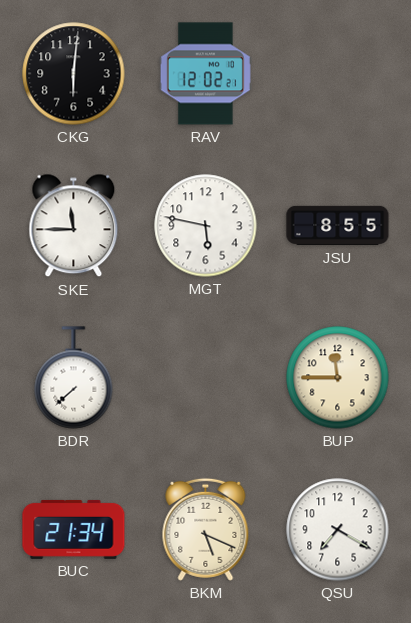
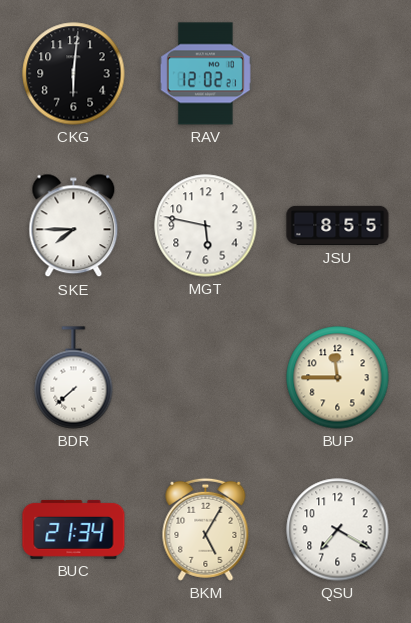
SKE: 11:45 -> 7:45
BKM: 5:19 -> 5:05
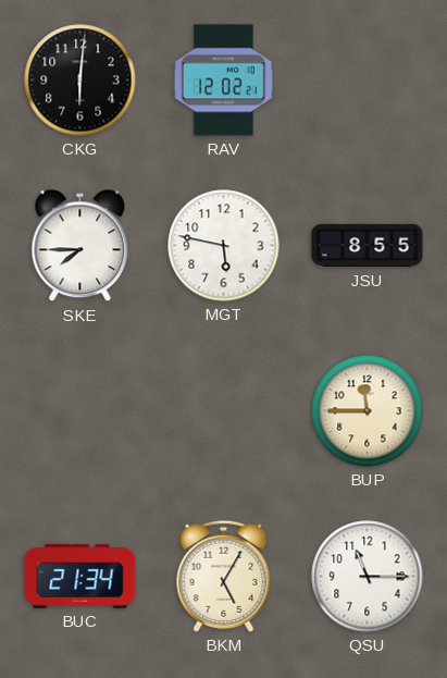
BDR: 7:38 -> none
QSU: 7:20 -> 11:15
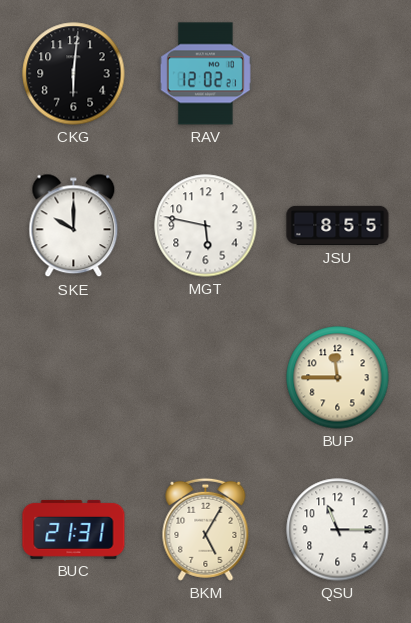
SKE: 7:45 -> 10:00
BUC: 21:34 -> 21:31
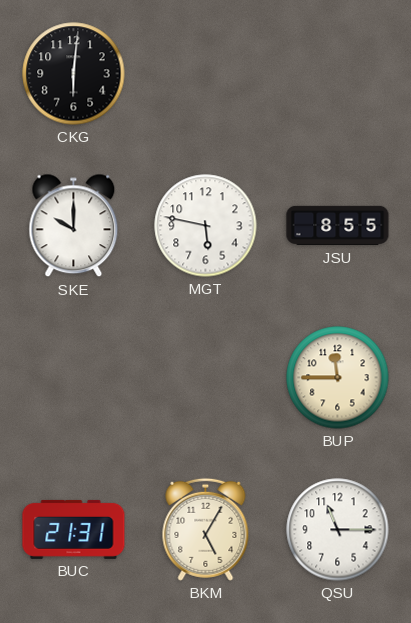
RAV: 12:02 -> none
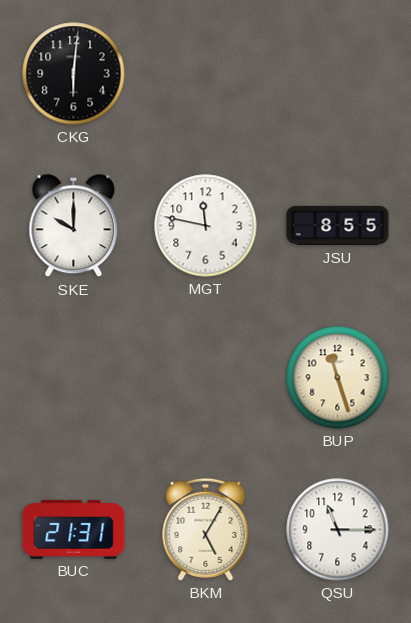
MGT: 5:47 -> 11:47
BUP: 11:45 -> 11:27
